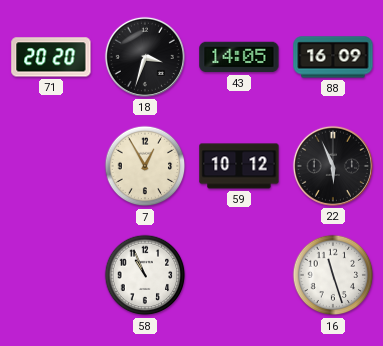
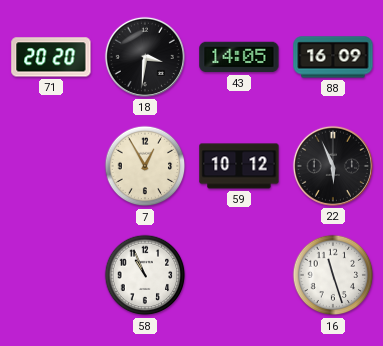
18: 3:33 -> 3:31
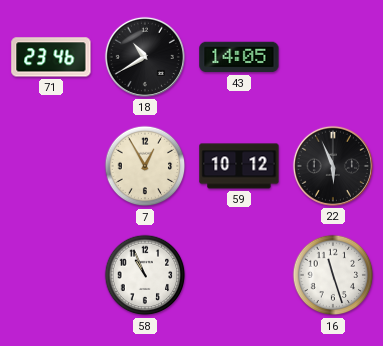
71: 20:20 -> 23:46
18: 3:31 -> 10:40
88: 16:09 -> none
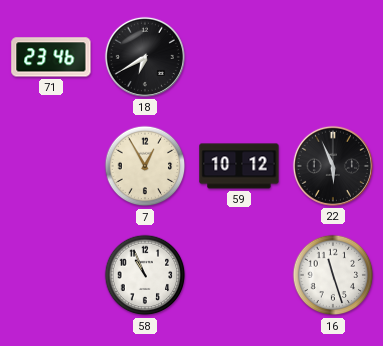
18: 10:40 -> 6:40
43: 14:05 -> none
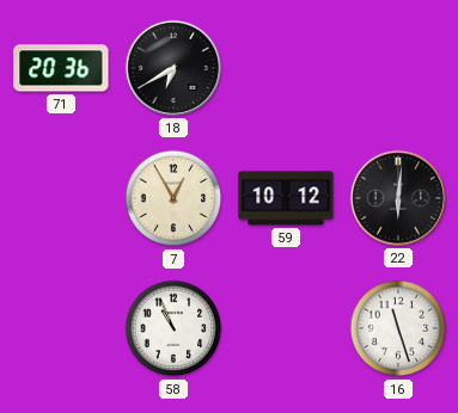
71: 23:46 -> 20:36
22: 5:56 -> 6:01
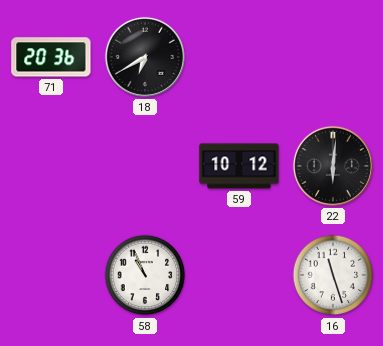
7: 12:55 -> none
